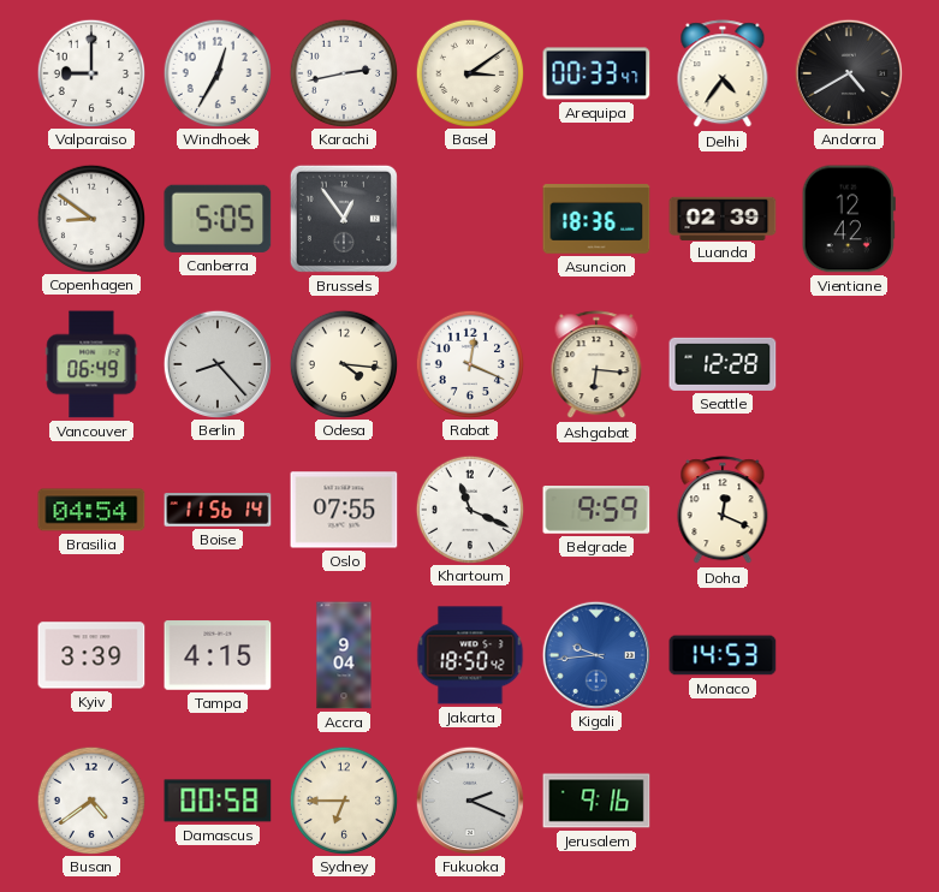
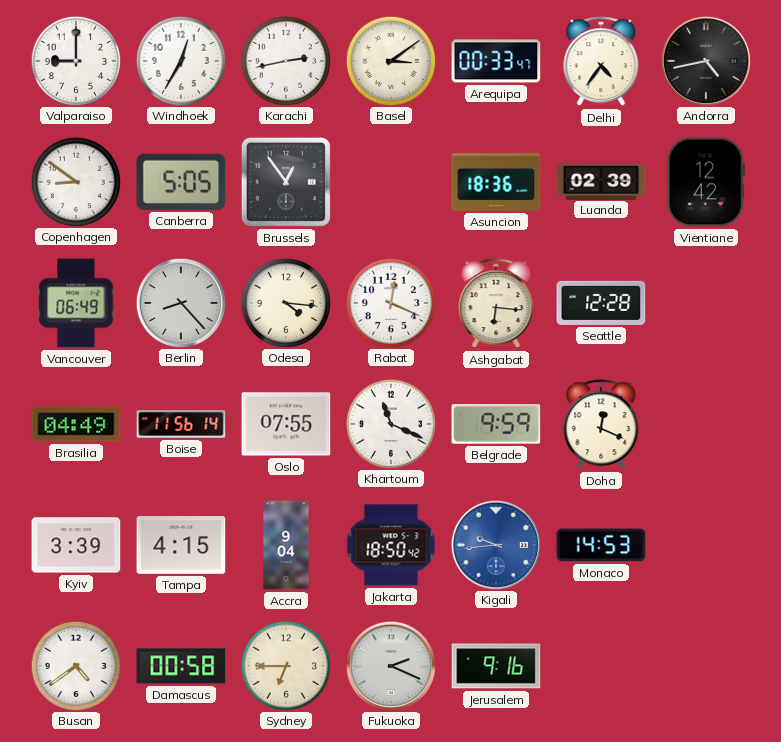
Andorra: 4:40 -> 4:43
Brasilia: 04:54 -> 04:49
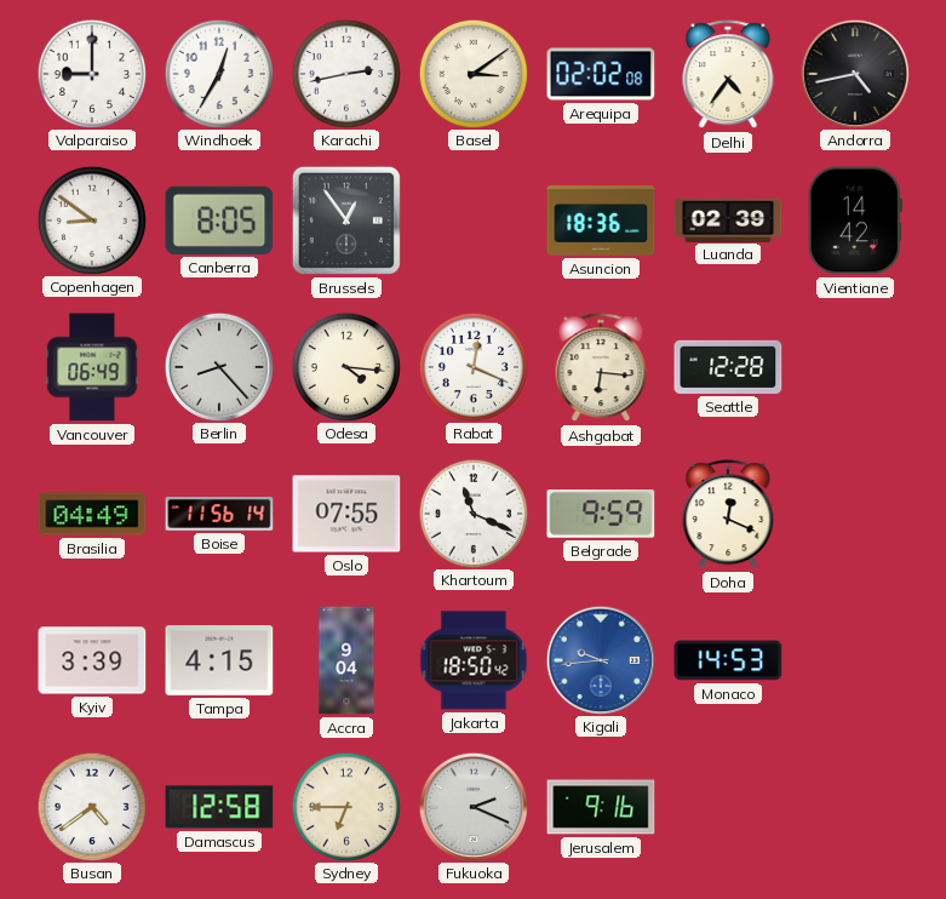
Arequipa: 00:33 -> 02:02
Canberra: 5:05 -> 8:05
Vientiane: 12:42 -> 14:42
Damascus: 00:58 -> 12:58
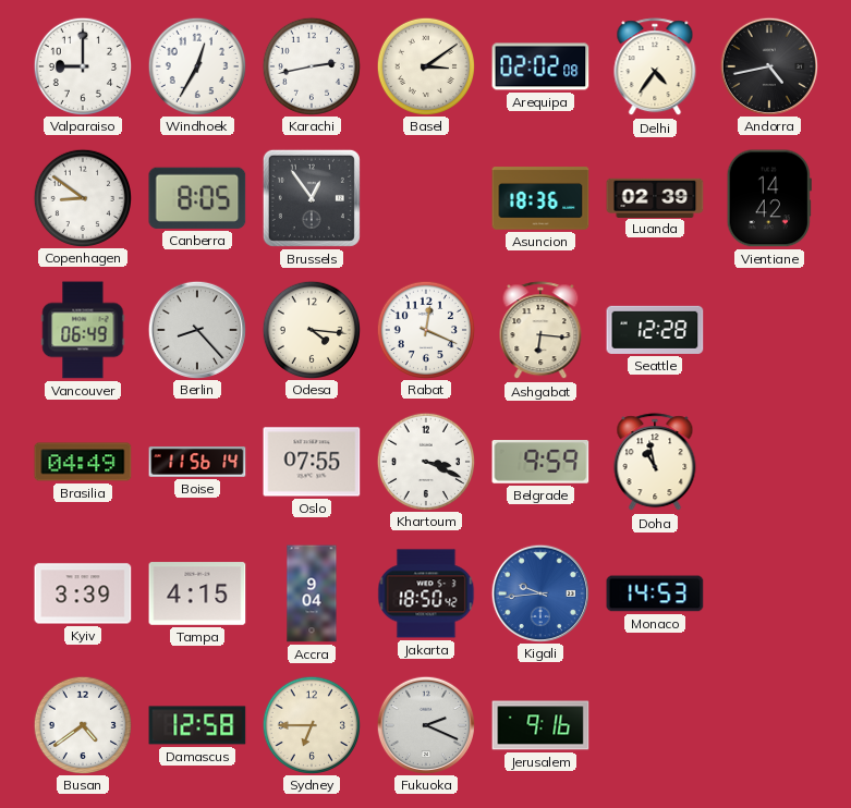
Khartoum: 11:19 -> 3:19
Doha: 12:19 -> 10:58
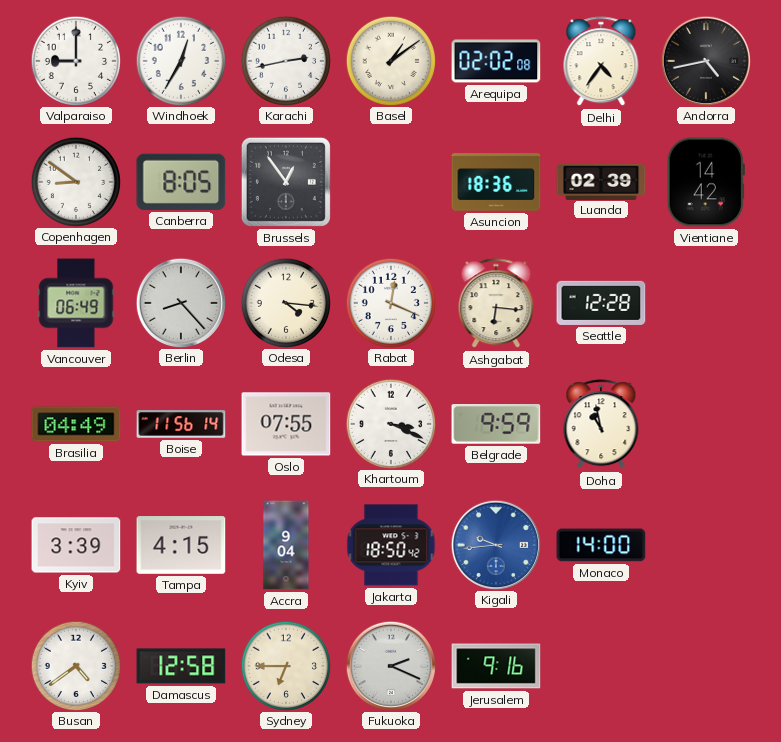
Basel: 3:09 -> 1:09
Monaco: 14:53 -> 14:00
